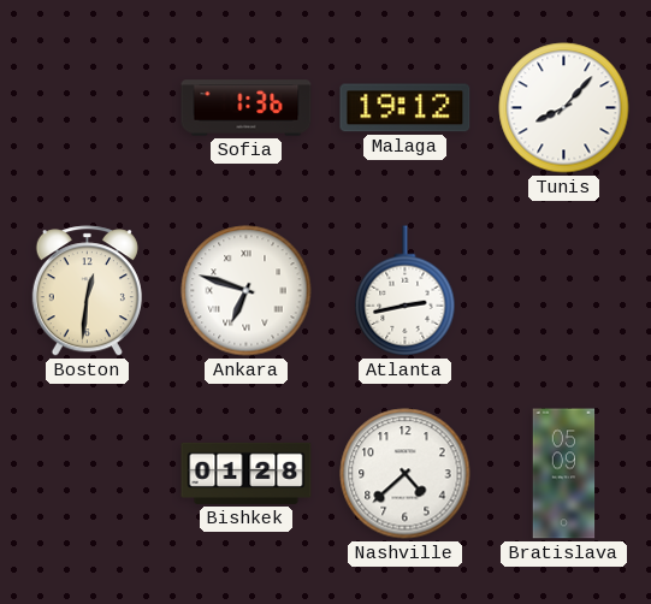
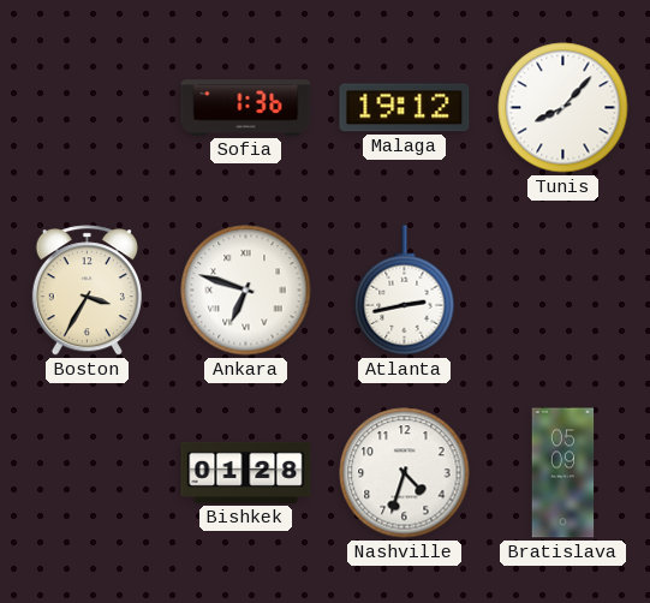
Boston: 12:31 -> 3:35
Nashville: 4:38 -> 4:33
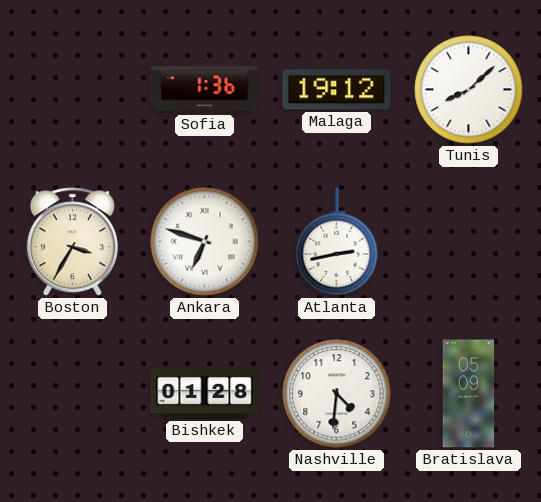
Tunis: 8:07 -> 8:08
Nashville: 4:33 -> 4:31
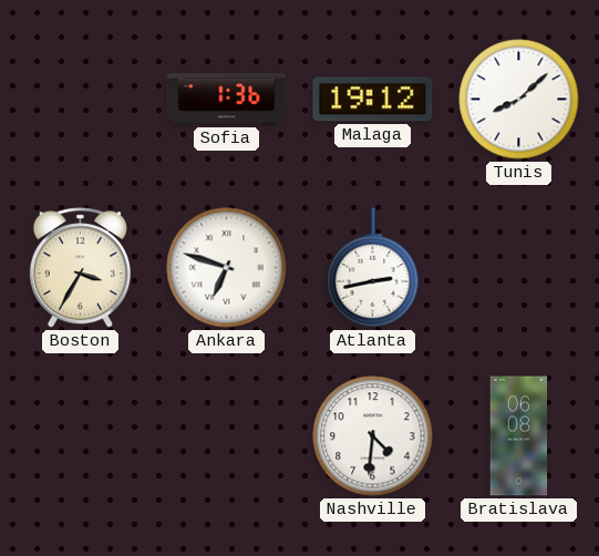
Bishkek: 01:28 -> none
Bratislava: 05:09 -> 06:08
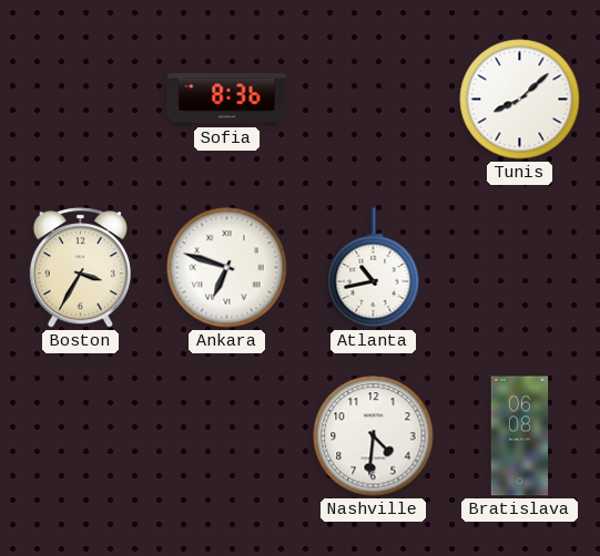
Sofia: 1:36 -> 8:36
Malaga: 19:12 -> none
Atlanta: 2:43 -> 10:43
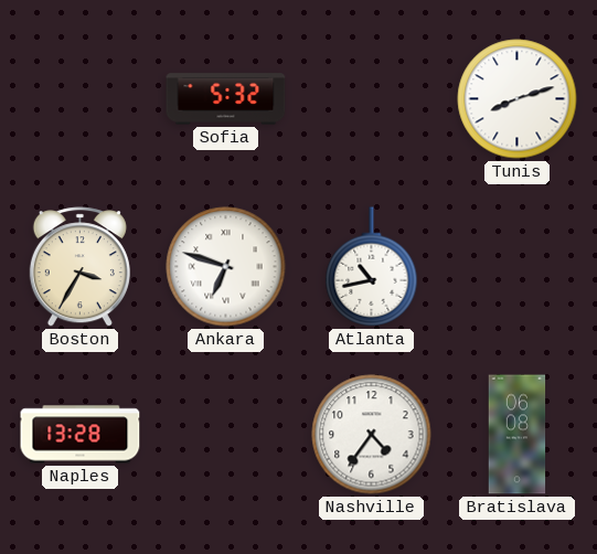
Sofia: 8:36 -> 5:32
Tunis: 8:08 -> 8:12
Naples: none -> 13:28
Nashville: 4:31 -> 4:36
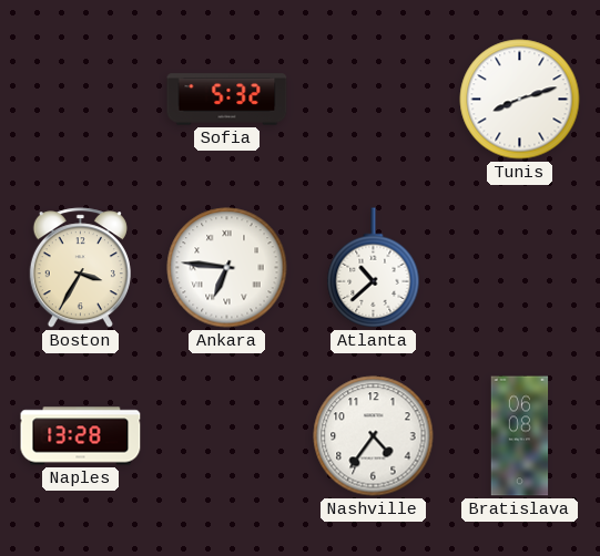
Ankara: 6:48 -> 6:46
Atlanta: 10:43 -> 10:38
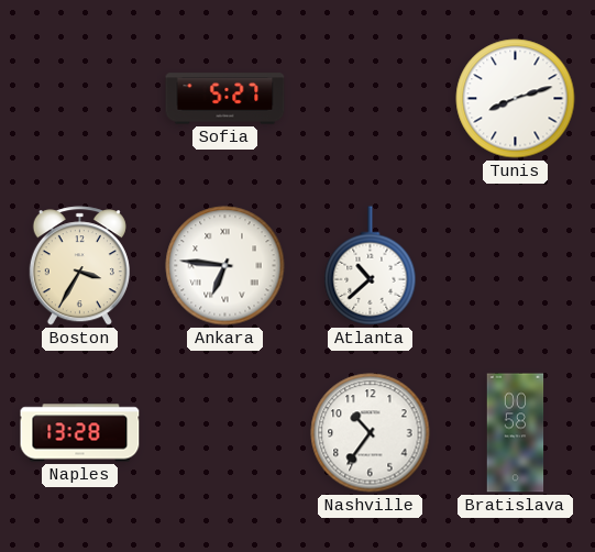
Sofia: 5:32 -> 5:27
Nashville: 4:36 -> 10:36
Bratislava: 06:08 -> 00:58
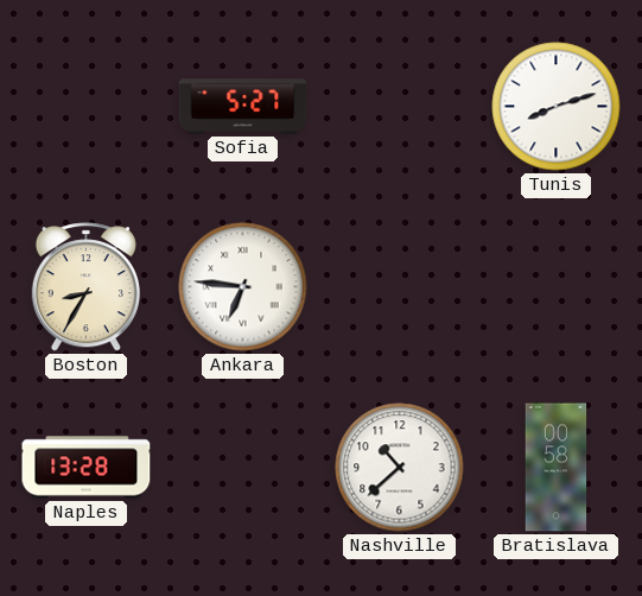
Boston: 3:35 -> 8:35
Atlanta: 10:38 -> none
Nashville: 10:36 -> 10:38
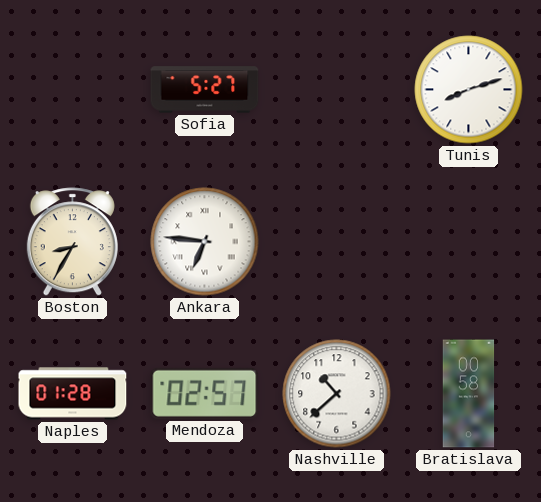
Naples: 13:28 -> 01:28
Mendoza: none -> 02:57
